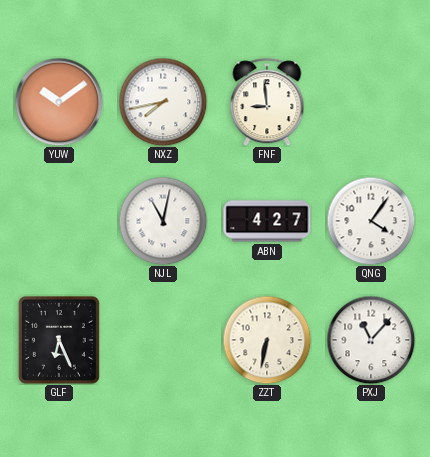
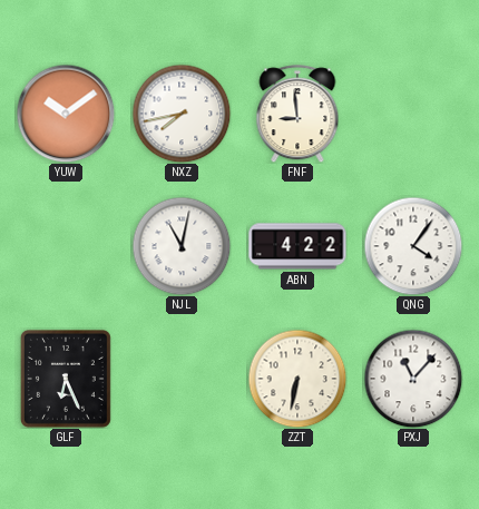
ABN: 4:27 -> 4:22
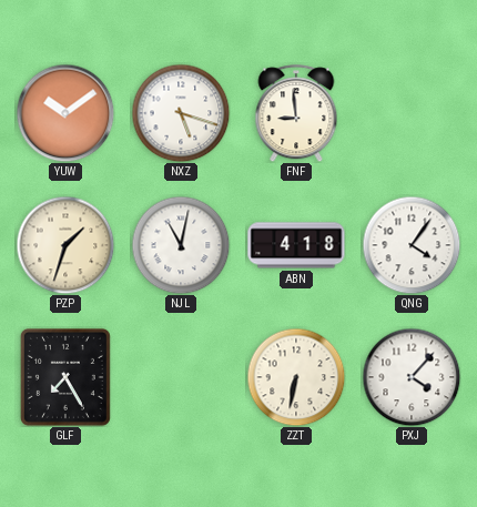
NXZ: 7:43 -> 5:18
PZP: none -> 1:33
ABN: 4:22 -> 4:18
GLF: 6:26 -> 7:25
PXJ: 11:07 -> 4:07
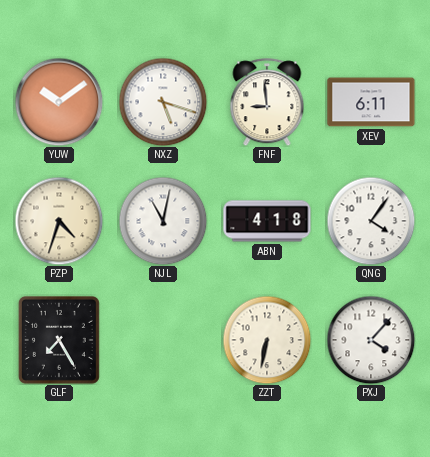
XEV: none -> 6:11
PZP: 1:33 -> 4:33
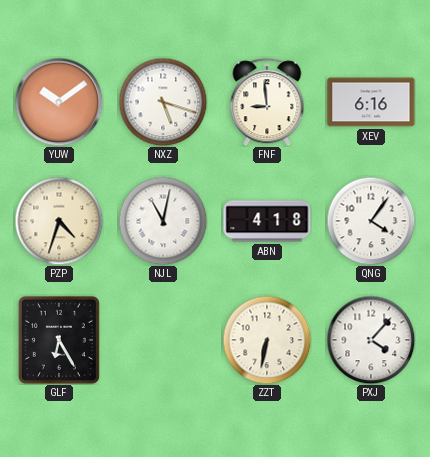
XEV: 6:11 -> 6:16
GLF: 7:25 -> 6:25
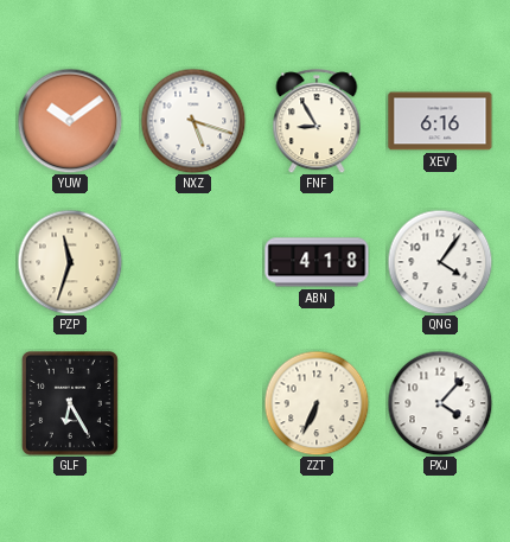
FNF: 8:59 -> 8:55
PZP: 4:33 -> 11:33
NJL: 11:02 -> none
ZZT: 6:32 -> 6:34
